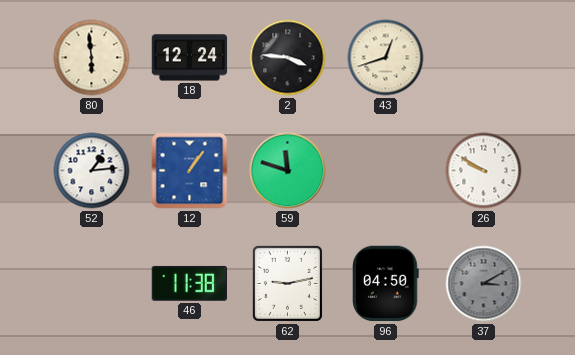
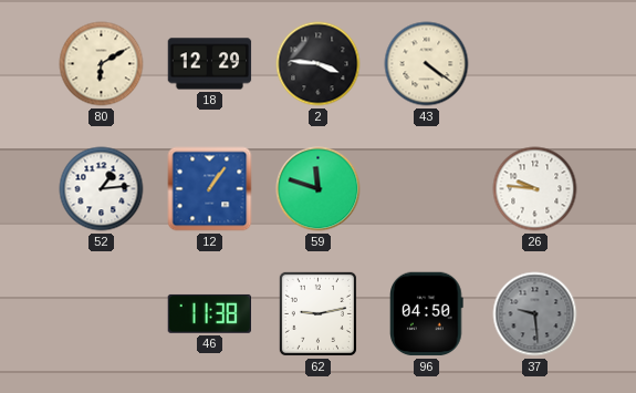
80: 5:59 -> 6:10
18: 12:24 -> 12:29
43: 12:42 -> 4:21
26: 9:50 -> 9:46
37: 3:10 -> 9:29
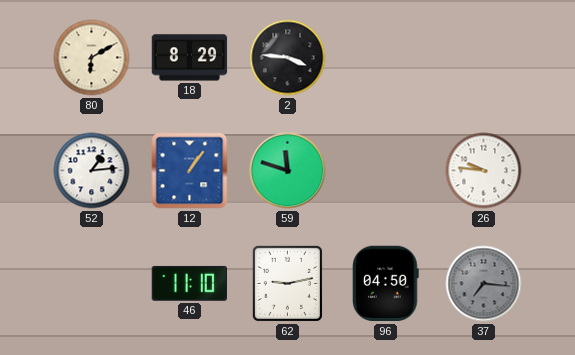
18: 12:29 -> 8:29
43: 4:21 -> none
46: 11:38 -> 11:10
37: 9:29 -> 7:16
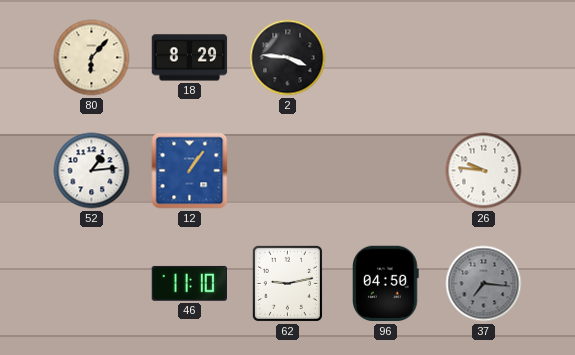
80: 6:10 -> 6:07
59: 11:48 -> none
